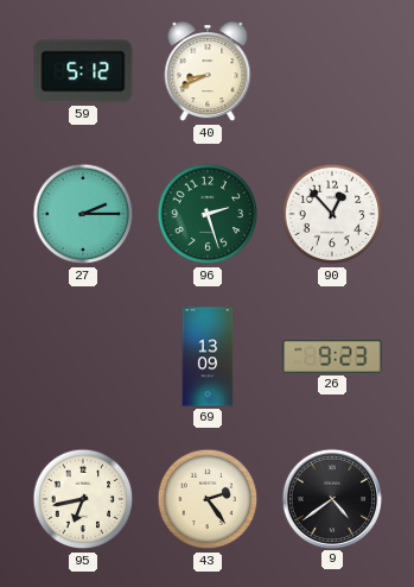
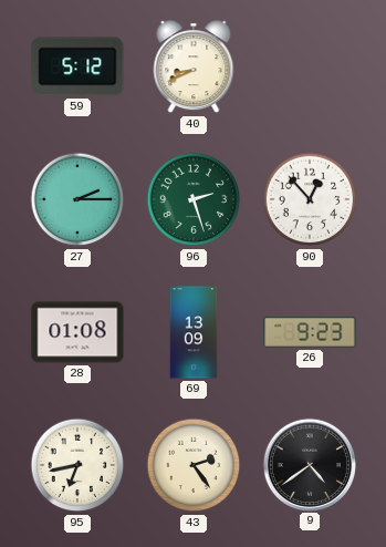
28: none -> 01:08
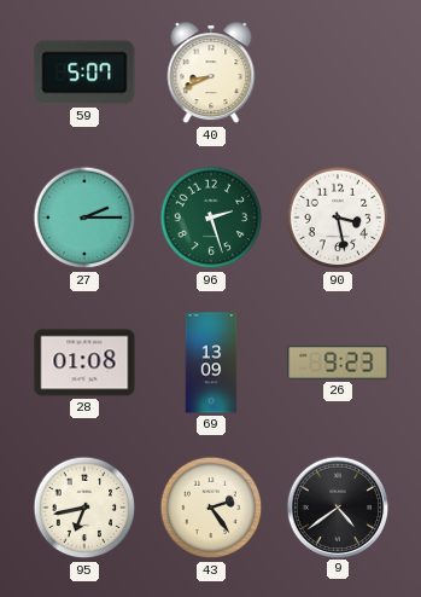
59: 5:12 -> 5:07
90: 12:53 -> 3:28
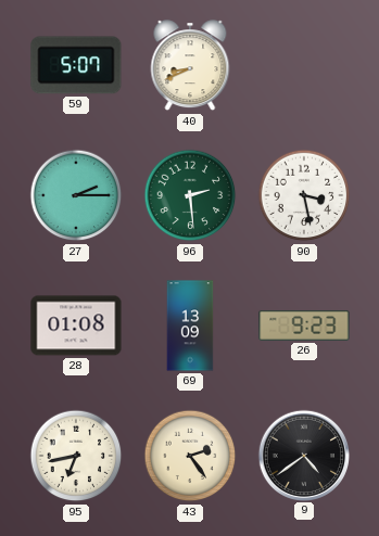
96: 2:27 -> 2:29
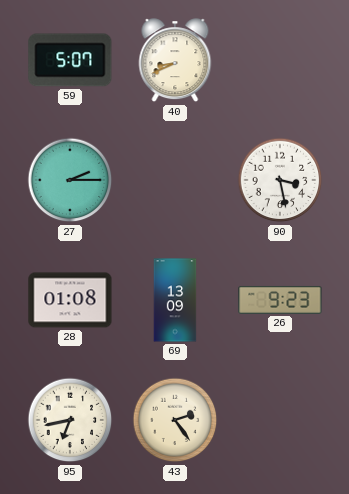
96: 2:29 -> none
9: 4:39 -> none
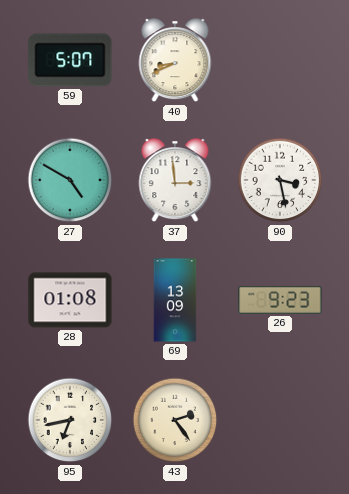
27: 2:15 -> 4:50
37: none -> 2:59
